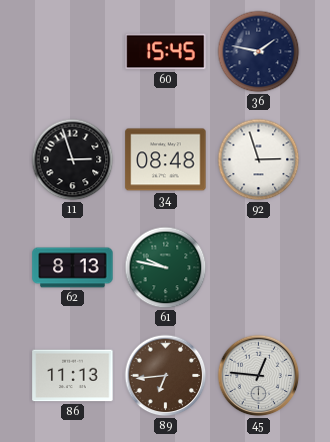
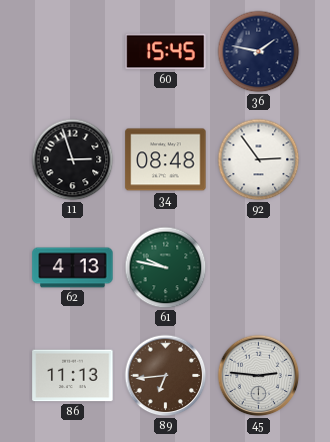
92: 2:57 -> 2:54
62: 8:13 -> 4:13
45: 12:46 -> 2:46
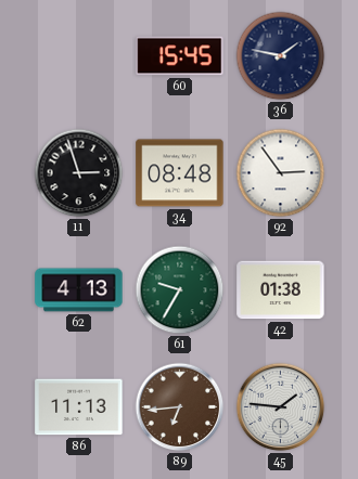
61: 9:47 -> 9:35
42: none -> 01:38
45: 2:46 -> 1:46
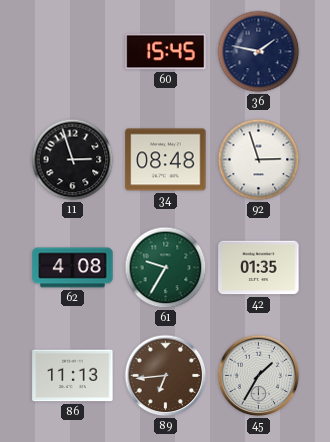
92: 2:54 -> 2:57
62: 4:13 -> 4:08
42: 01:38 -> 01:35
45: 1:46 -> 1:35
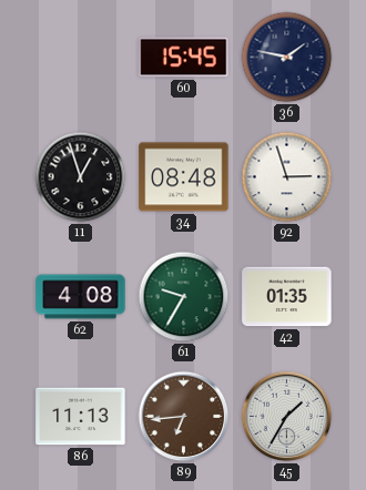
11: 2:57 -> 12:57
